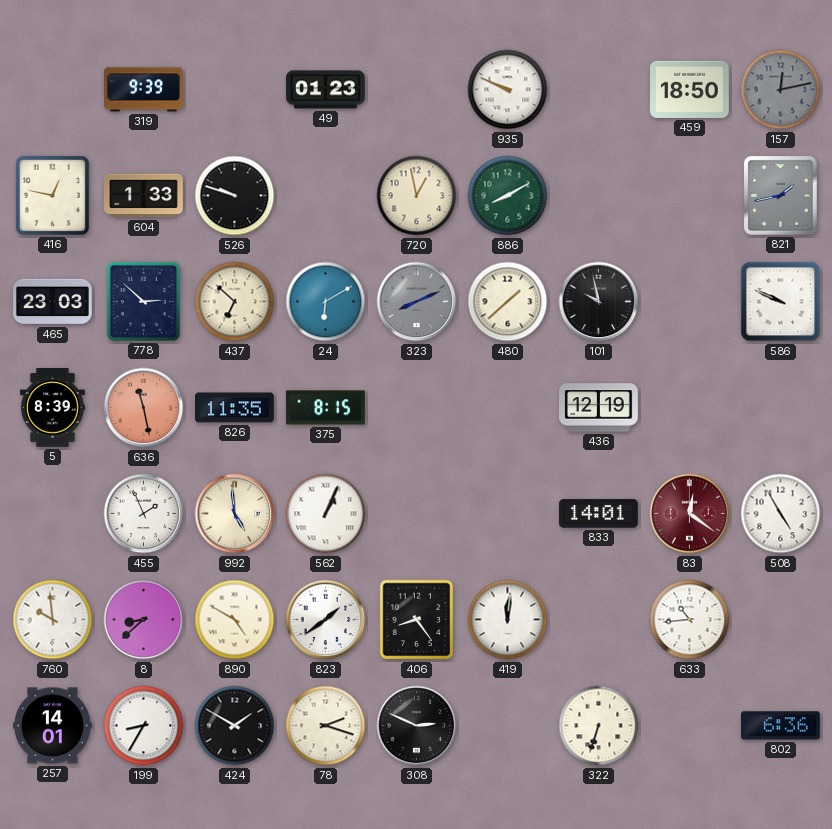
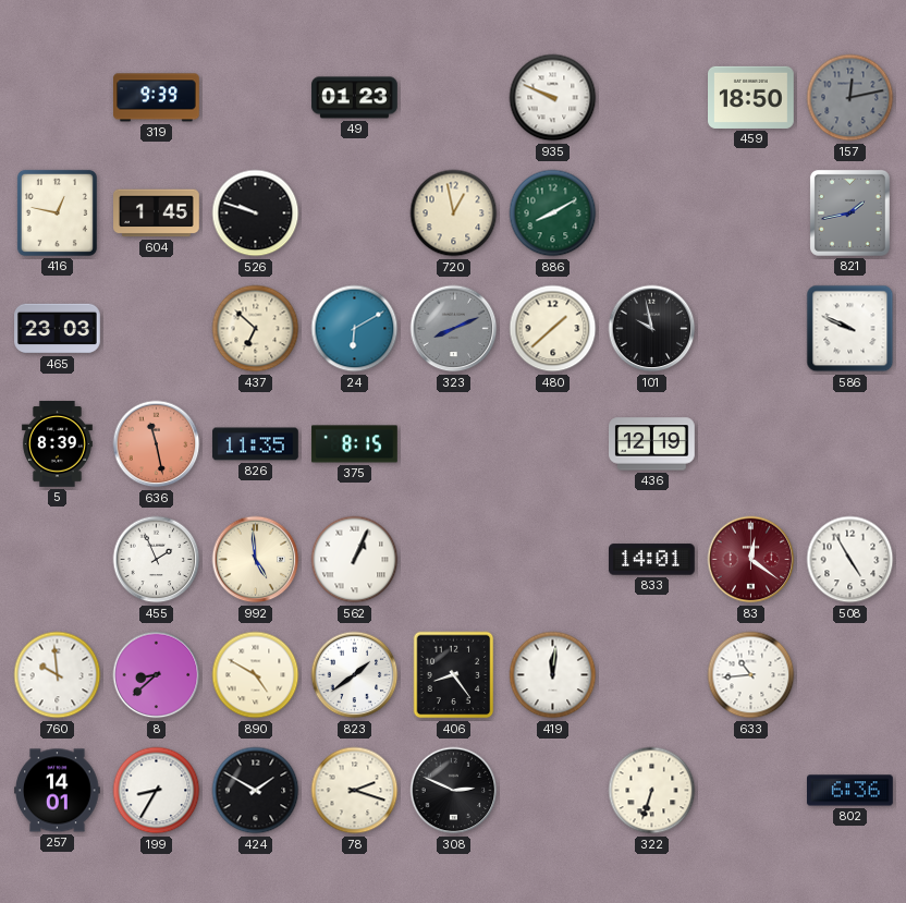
604: 1:33 -> 1:45
778: 2:52 -> none
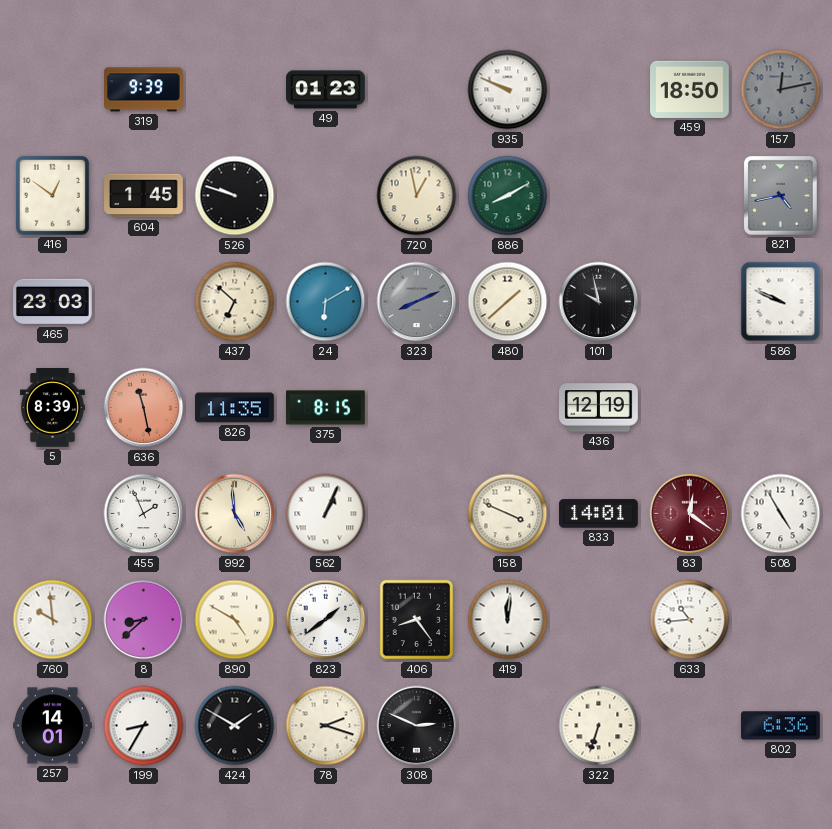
416: 12:47 -> 12:51
821: 1:43 -> 4:43
158: none -> 3:49
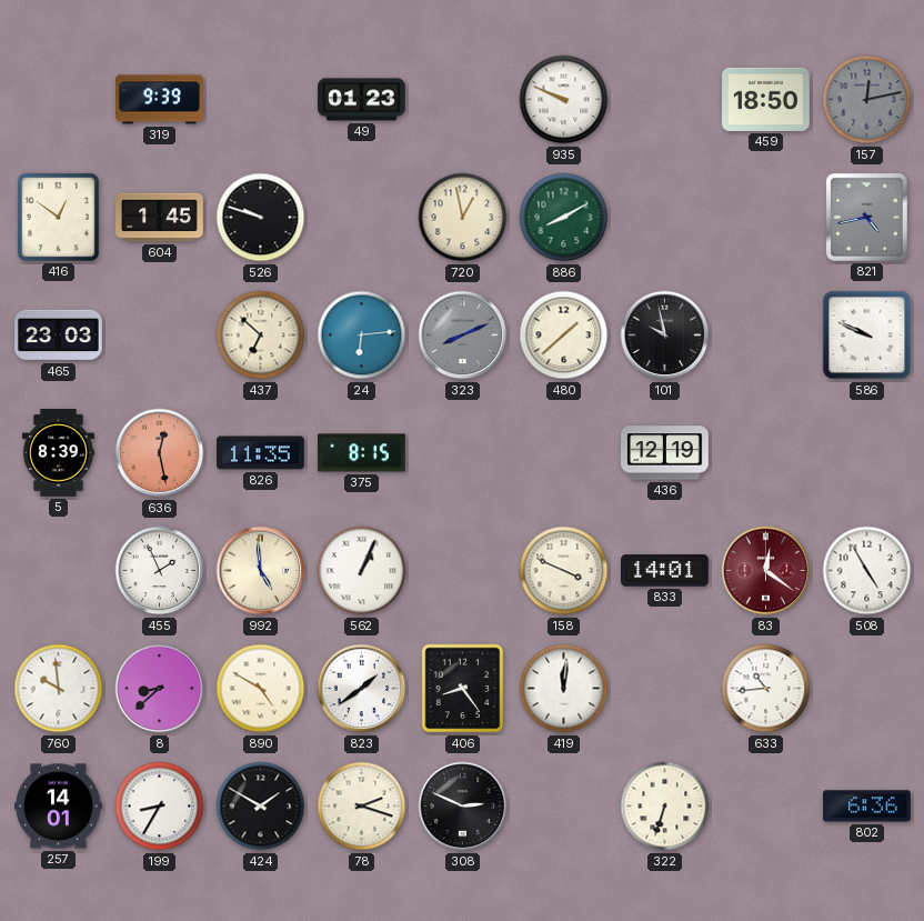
24: 6:10 -> 6:14
636: 11:28 -> 12:28
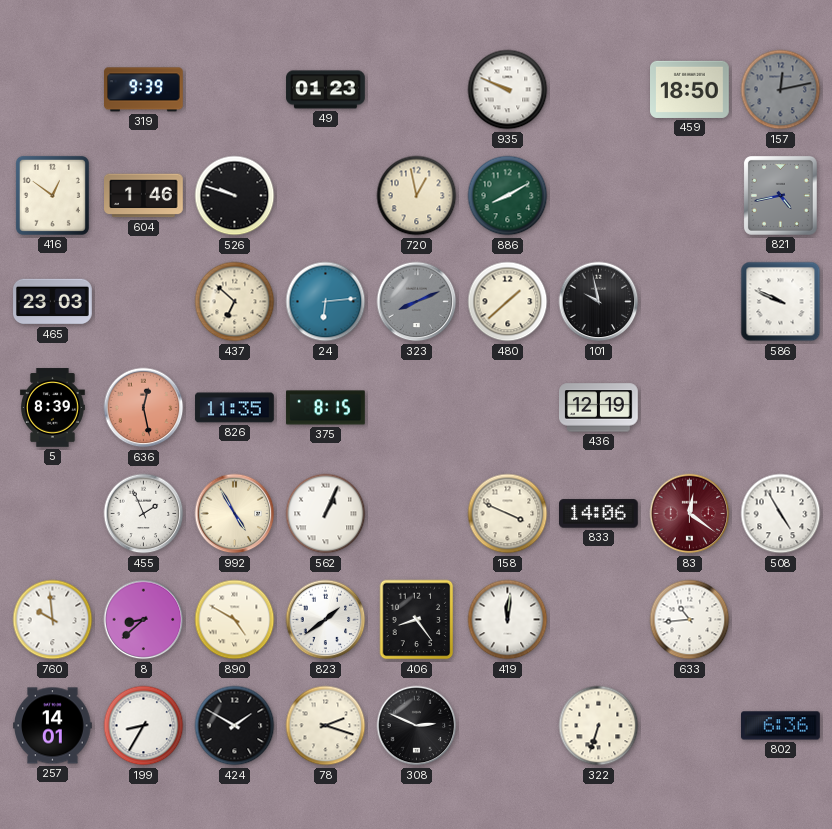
604: 1:45 -> 1:46
992: 4:59 -> 4:55
833: 14:01 -> 14:06
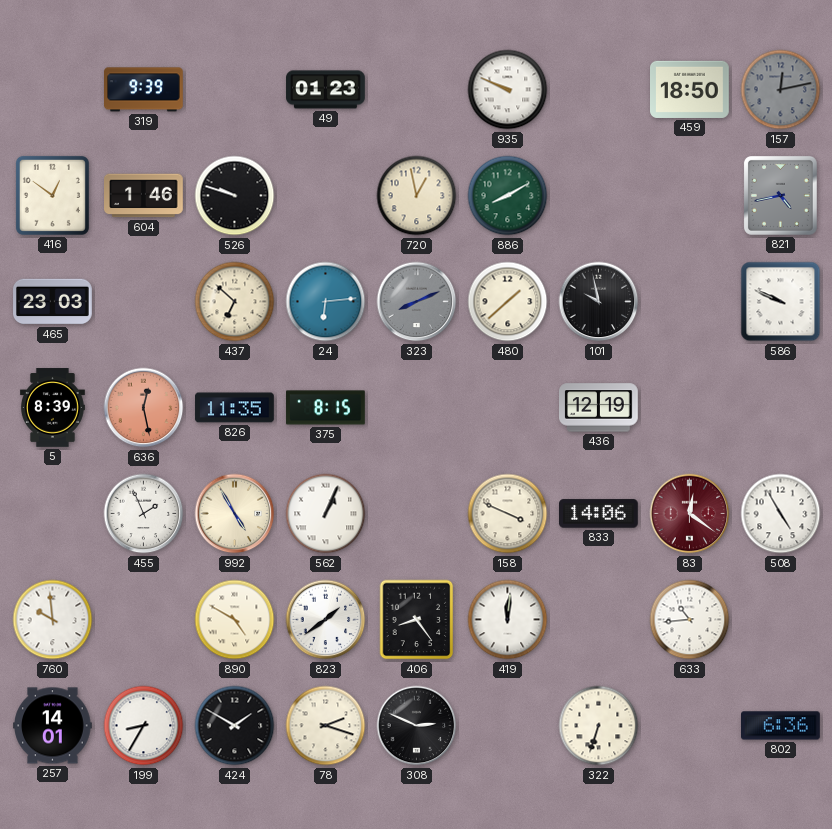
8: 8:38 -> none
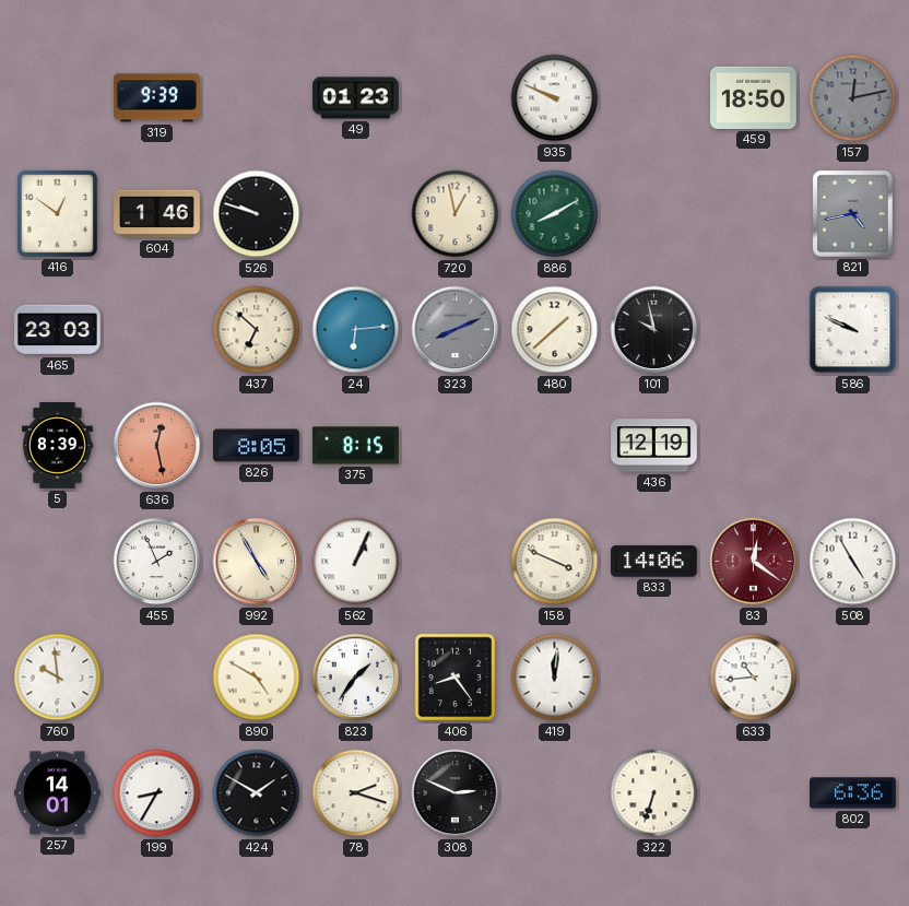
826: 11:35 -> 8:05
823: 1:39 -> 1:36
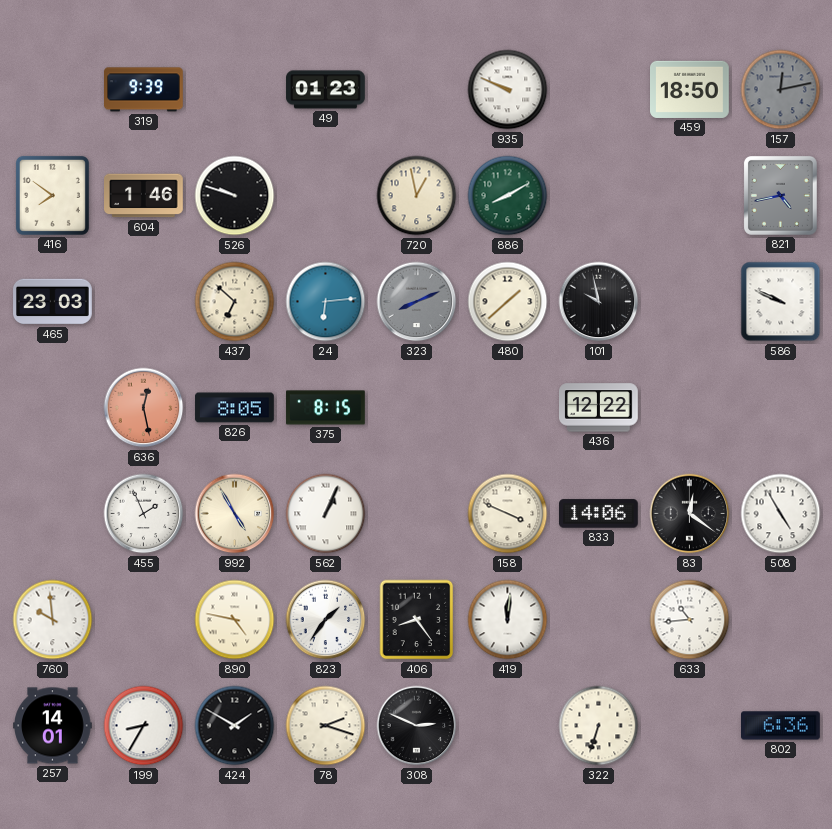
416: 12:51 -> 7:51
5: 8:39 -> none
436: 12:19 -> 12:22
83 dial: burgundy -> black
890: 4:50 -> 4:47
